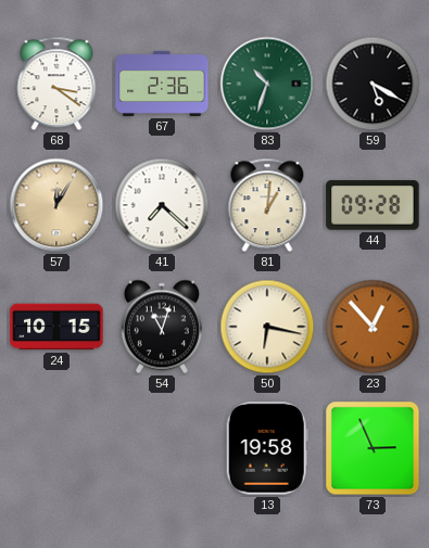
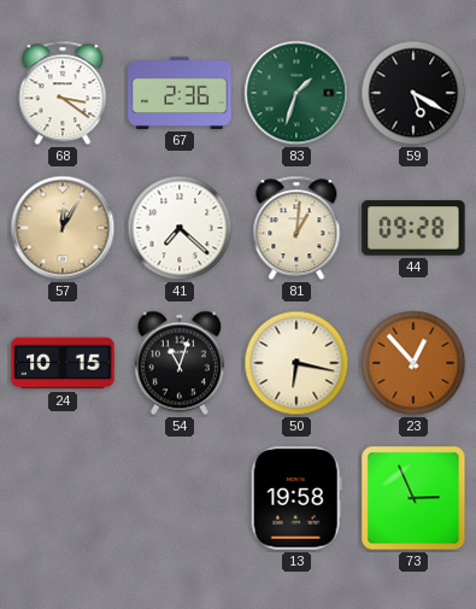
83: 10:33 -> 1:33
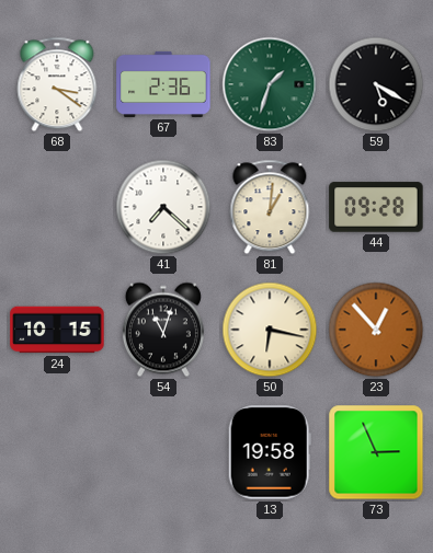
57: 12:05 -> none
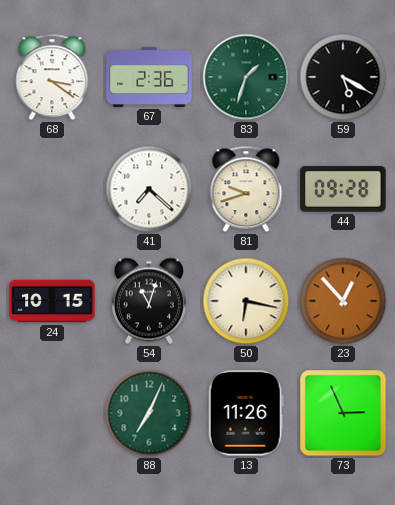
81: 1:01 -> 9:42
88: none -> 7:04
13: 19:58 -> 11:26
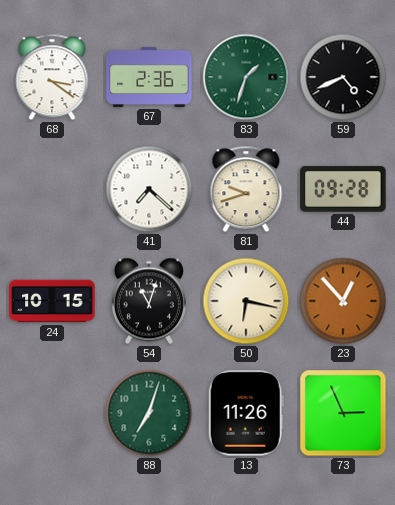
59: 5:20 -> 4:41
88: 7:04 -> 7:03
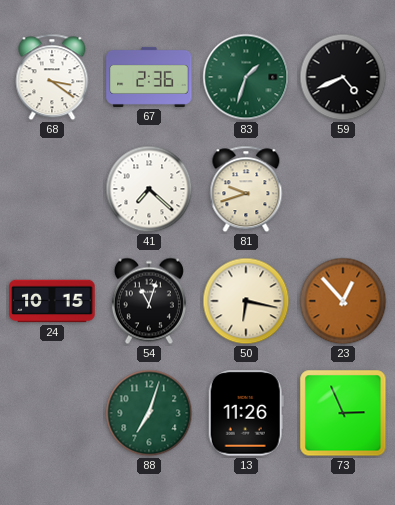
44: 09:28 -> none
